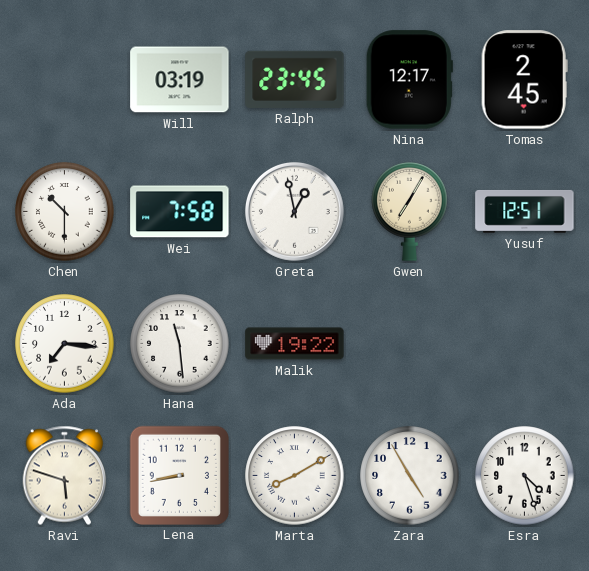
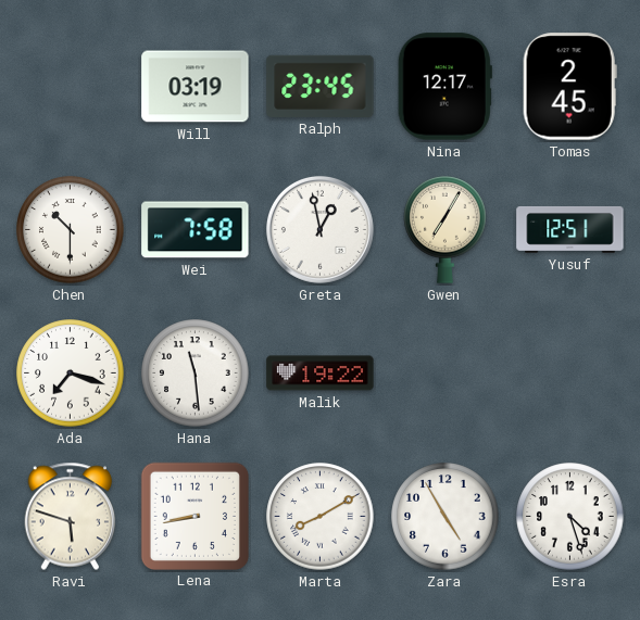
Ada: 7:16 -> 7:18
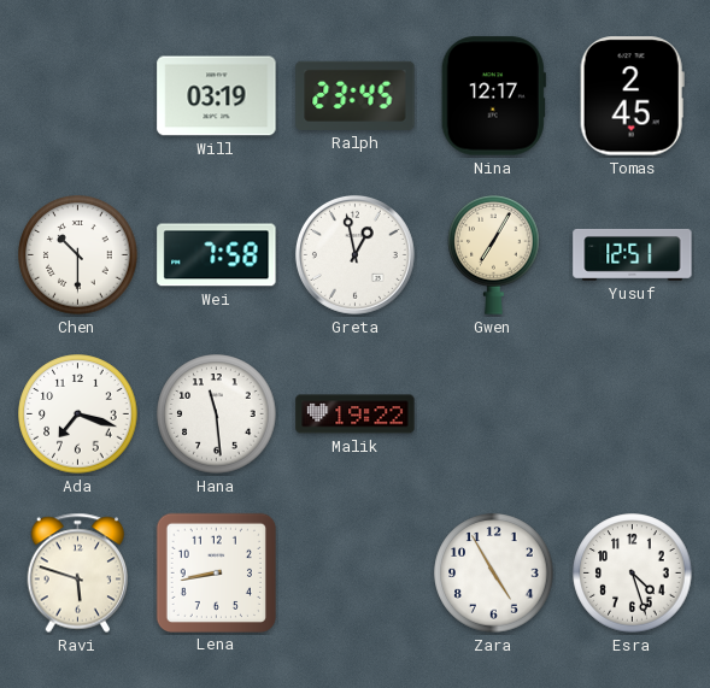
Marta: 8:10 -> none
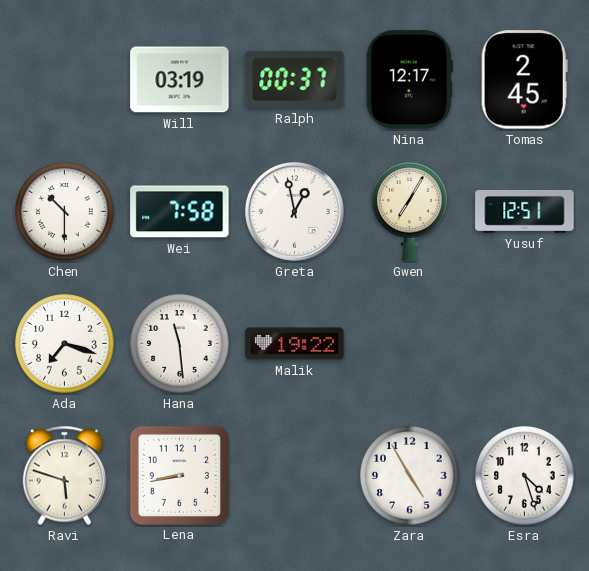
Ralph: 23:45 -> 00:37
